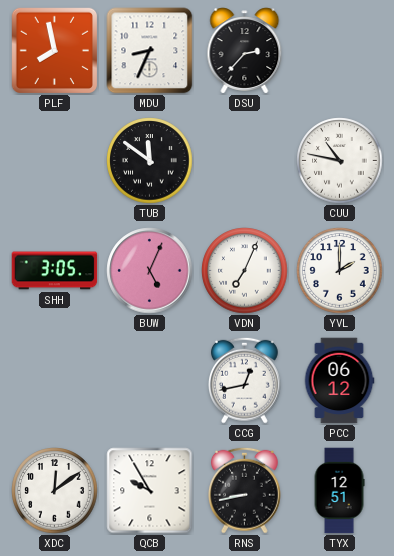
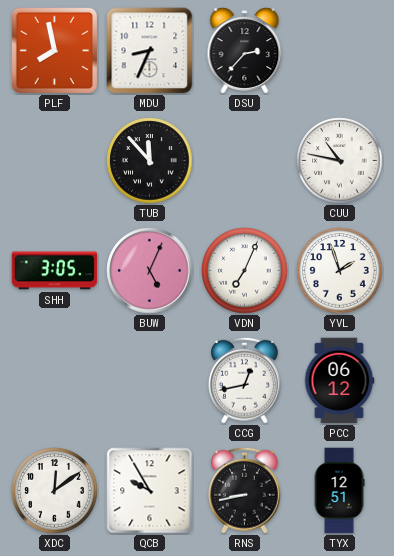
TUB: 11:51 -> 11:53
YVL: 2:00 -> 1:57
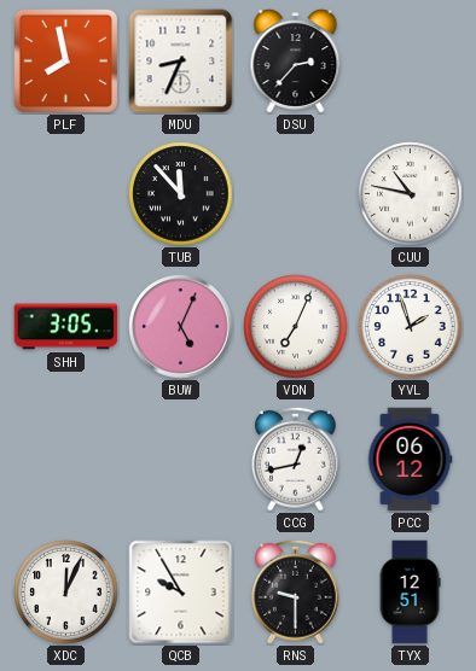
XDC: 12:09 -> 12:04
RNS: 8:43 -> 9:30
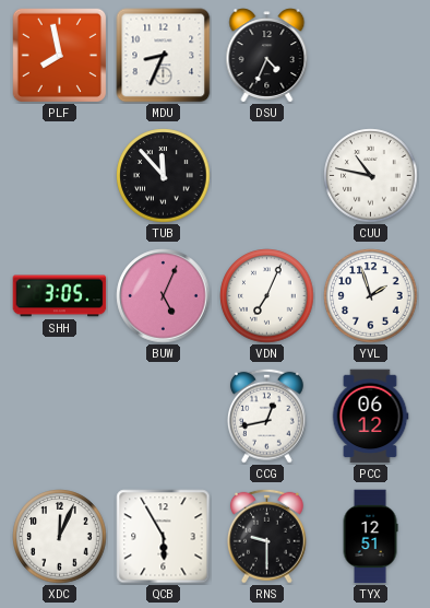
DSU: 2:37 -> 4:34
QCB: 9:55 -> 5:55
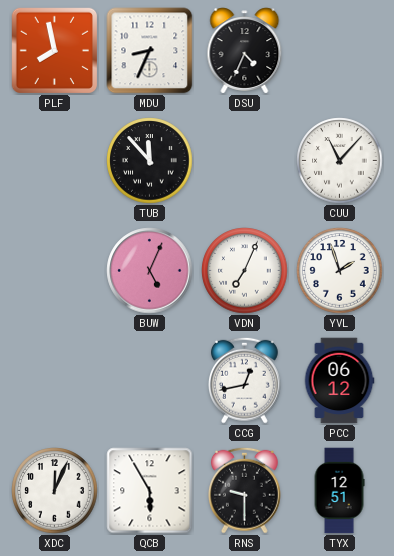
CUU: 10:47 -> 11:07
SHH: 3:05 -> none
